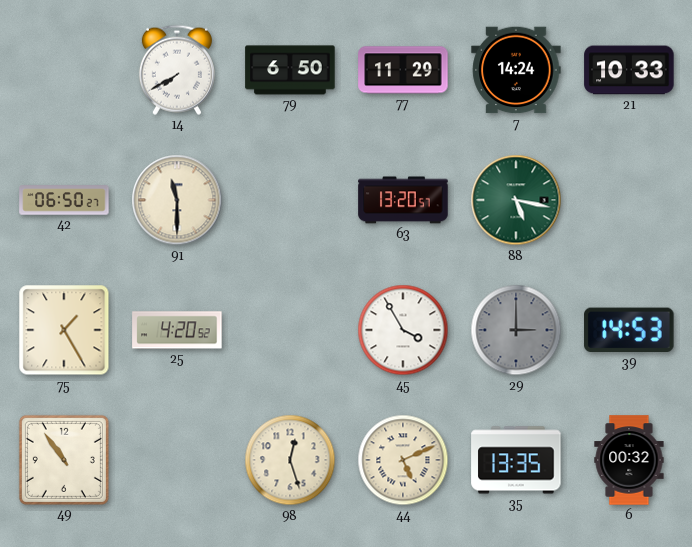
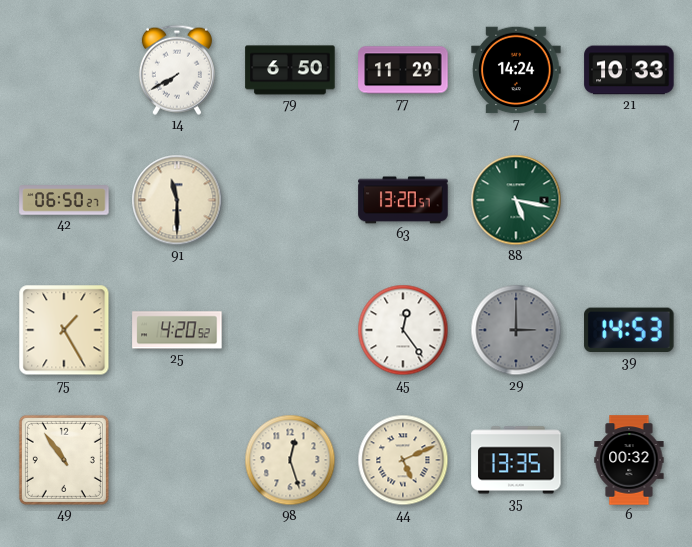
45: 3:55 -> 12:24
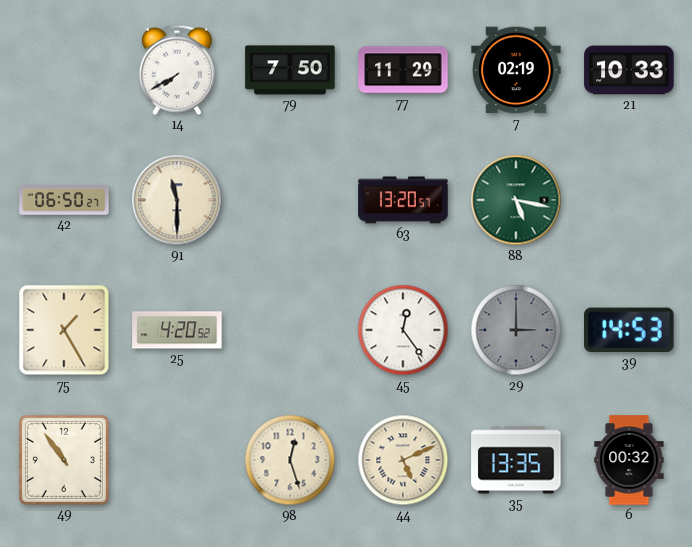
79: 6:50 -> 7:50
7: 14:24 -> 02:19
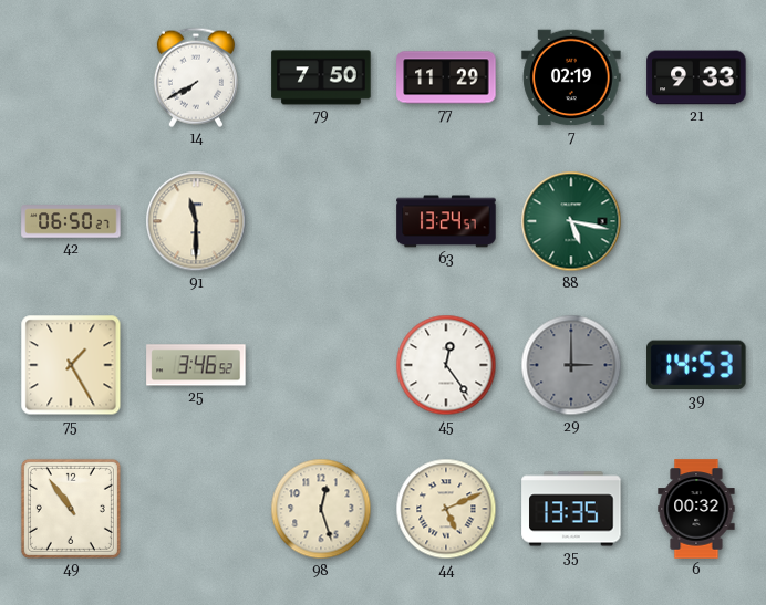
21: 10:33 -> 9:33
63: 13:20 -> 13:24
25: 4:20 -> 3:46
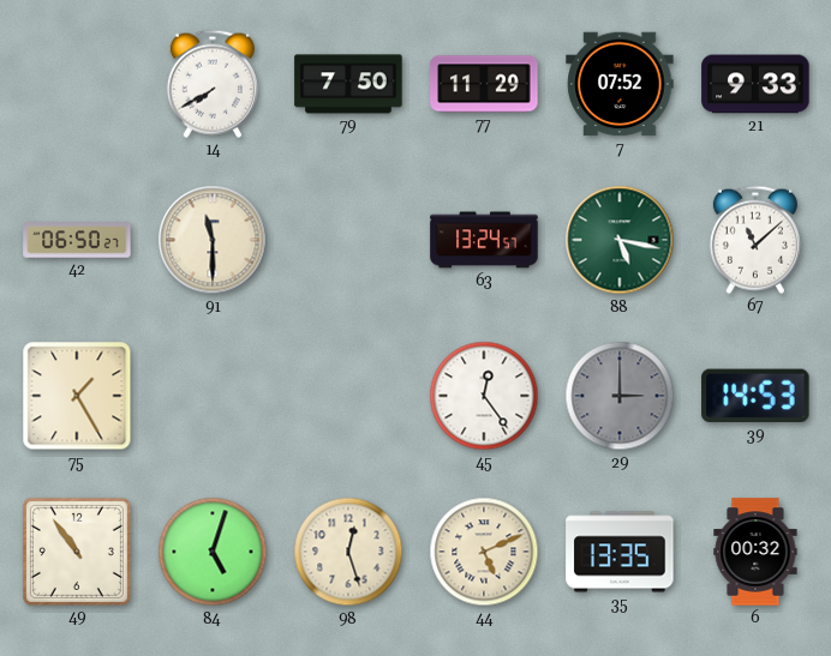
7: 02:19 -> 07:52
67: none -> 11:08
25: 3:46 -> none
84: none -> 5:03
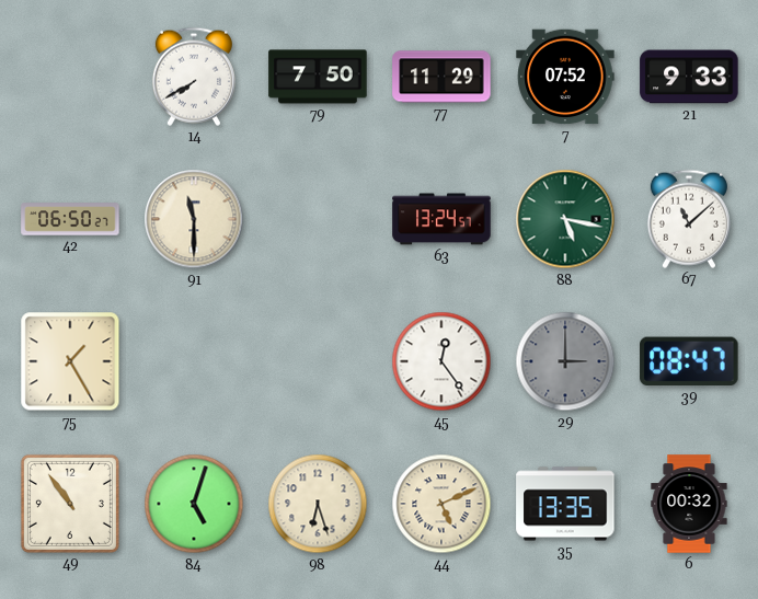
39: 14:53 -> 08:47
98: 12:27 -> 6:27
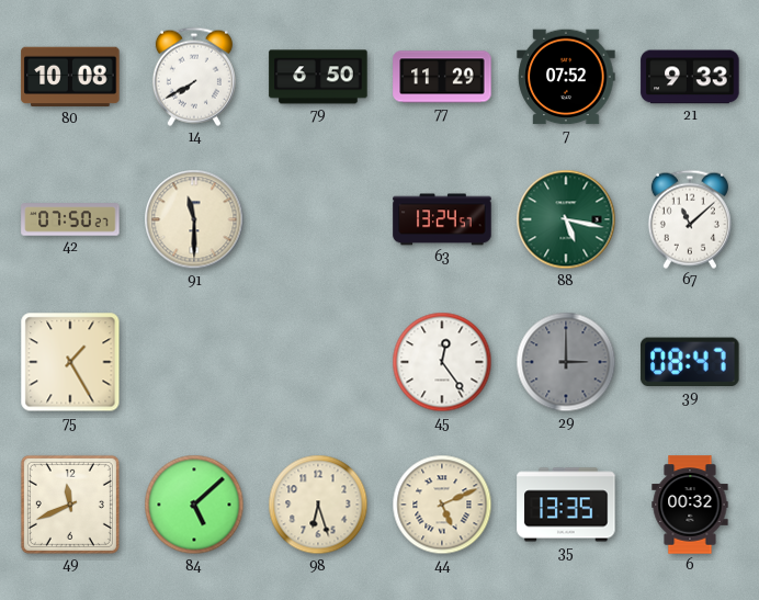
80: none -> 10:08
79: 7:50 -> 6:50
42: 06:50 -> 07:50
49: 10:54 -> 11:41
84: 5:03 -> 5:08
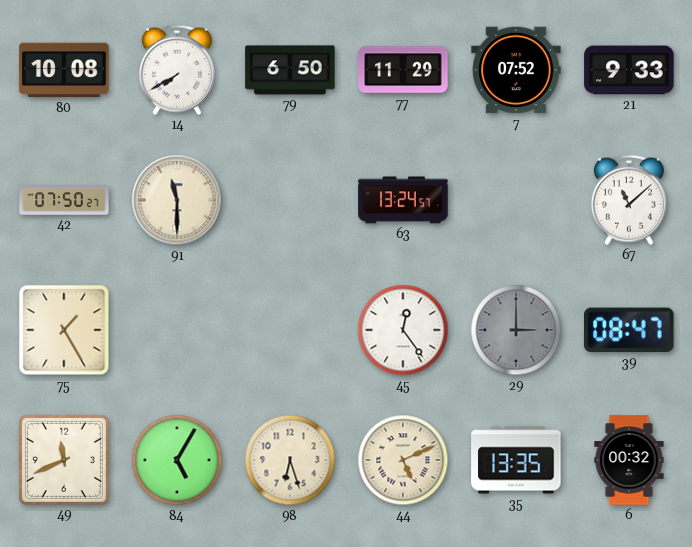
88: 5:17 -> none
84: 5:08 -> 5:05
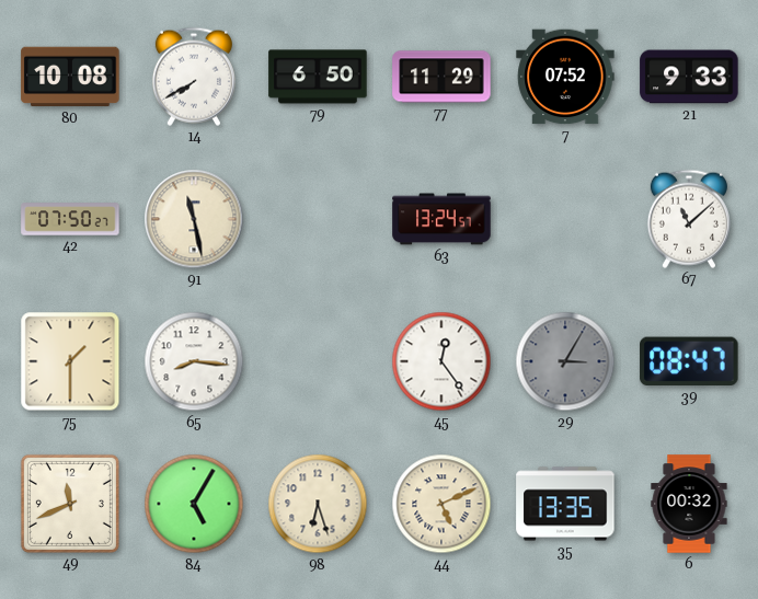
91: 11:30 -> 11:28
75: 1:25 -> 1:30
65: none -> 8:16
29: 3:00 -> 3:05
